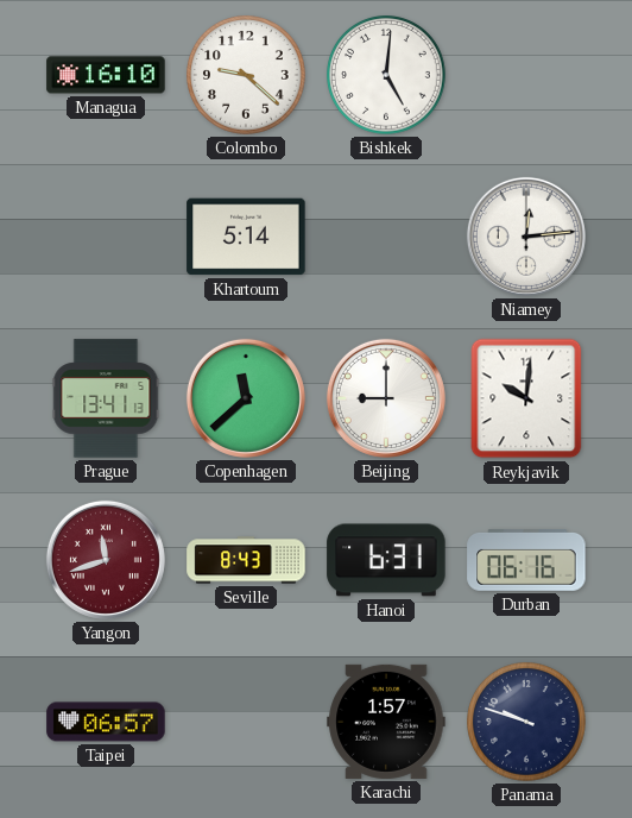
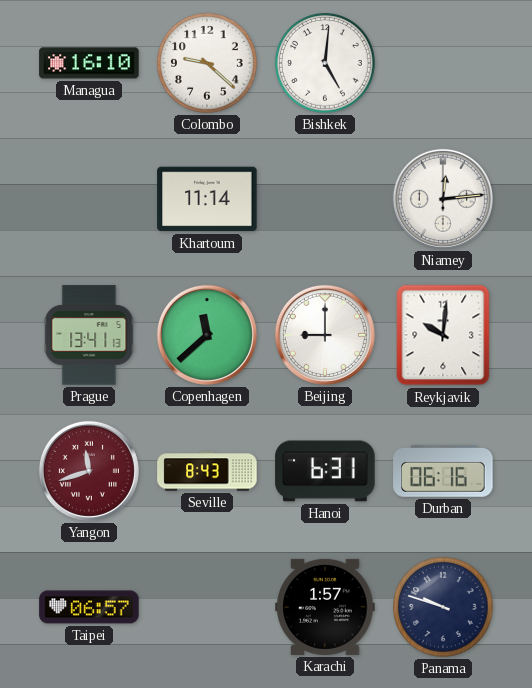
Khartoum: 5:14 -> 11:14
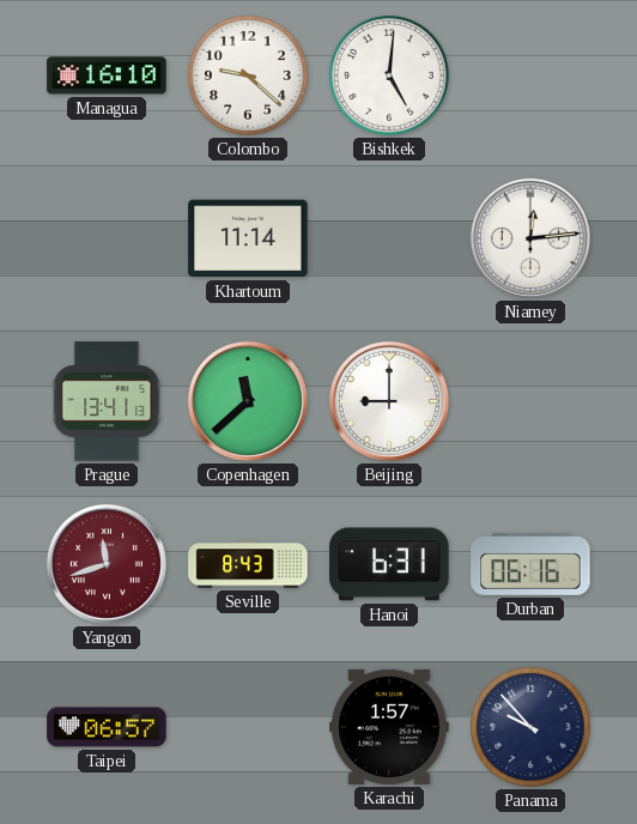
Reykjavik: 10:01 -> none
Panama: 9:48 -> 9:53
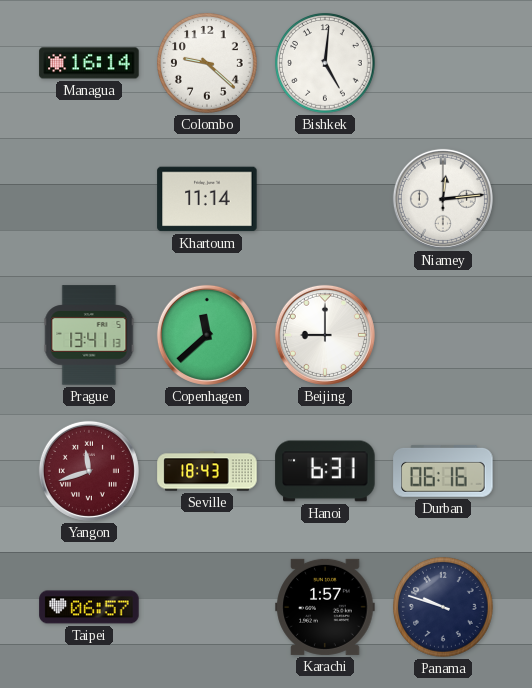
Managua: 16:10 -> 16:14
Seville: 8:43 -> 18:43
Panama: 9:53 -> 9:48
